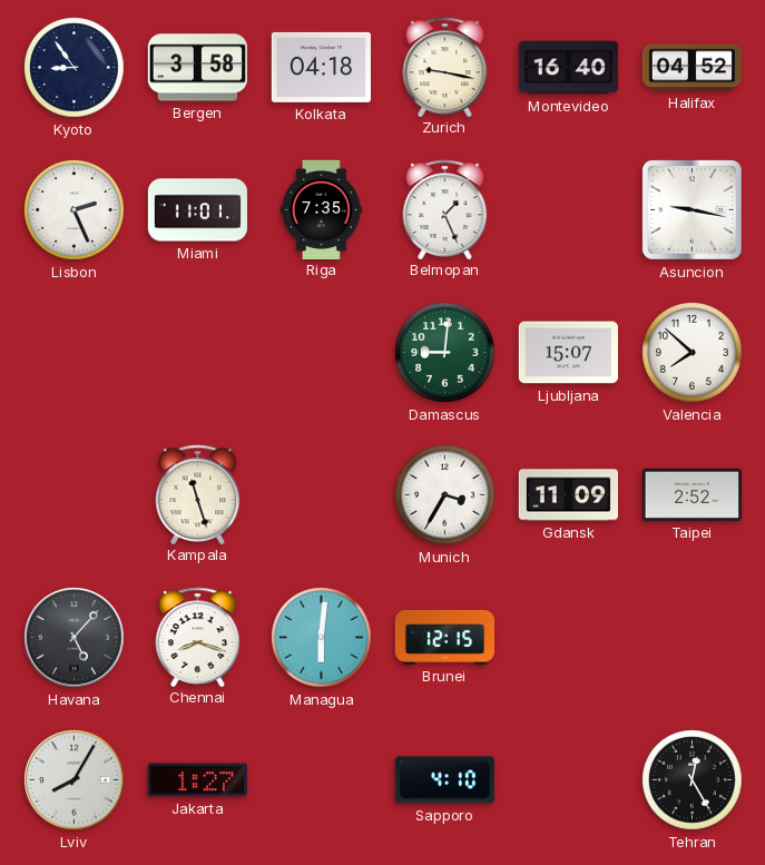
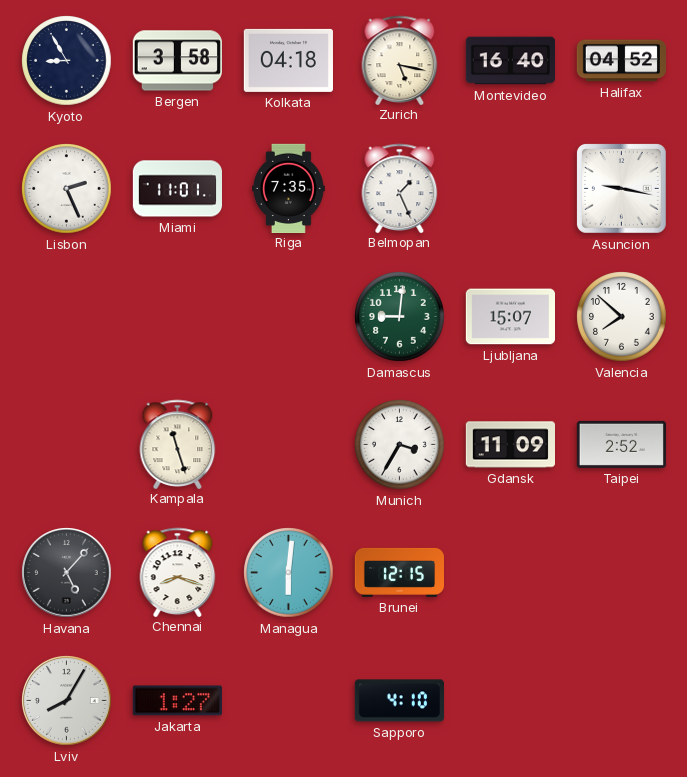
Kyoto: 8:54 -> 8:55
Zurich: 9:17 -> 5:17
Tehran: 12:25 -> none
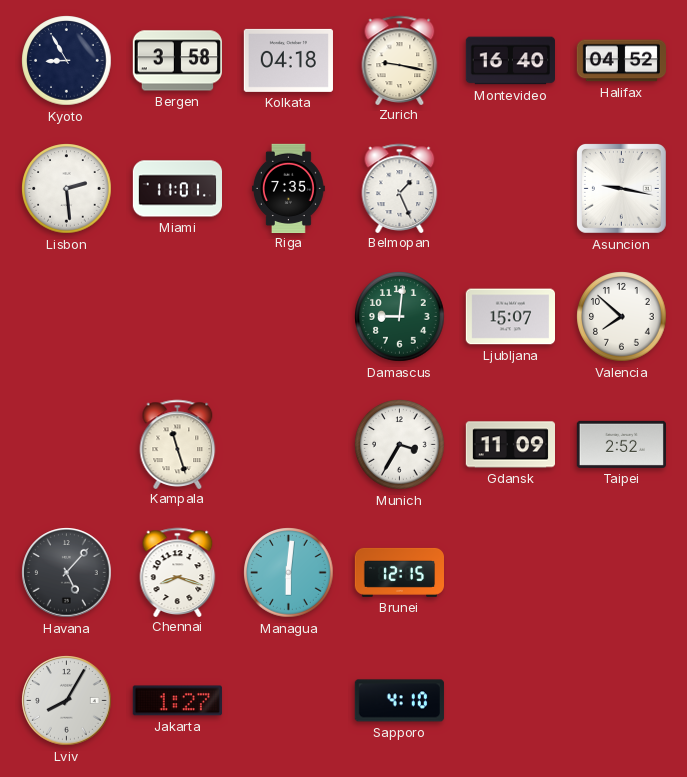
Zurich: 5:17 -> 9:17
Lisbon: 2:26 -> 2:29
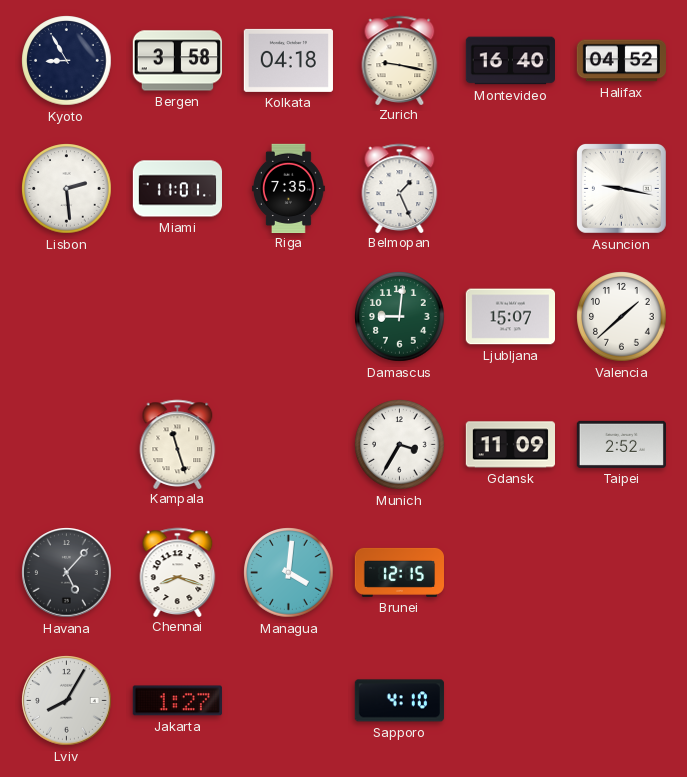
Valencia: 7:52 -> 1:38
Managua: 6:01 -> 4:01
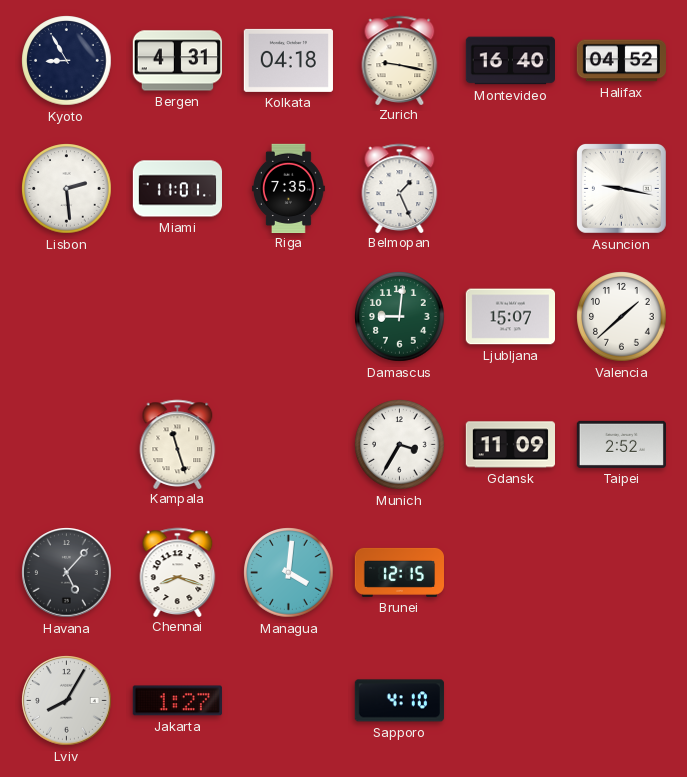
Bergen: 3:58 -> 4:31
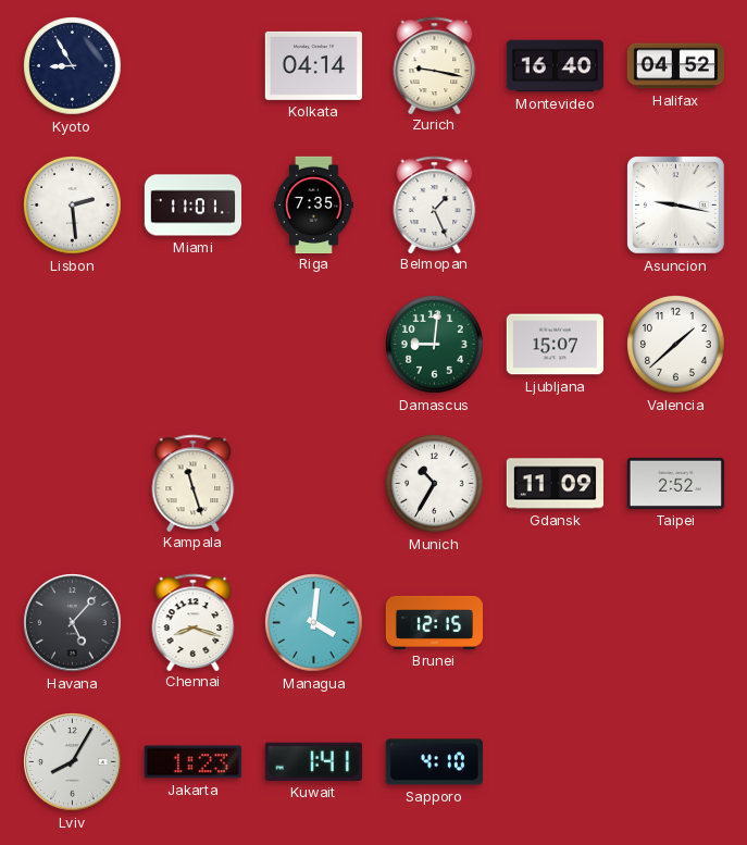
Bergen: 4:31 -> none
Kolkata: 04:18 -> 04:14
Munich: 3:35 -> 10:35
Jakarta: 1:27 -> 1:23
Kuwait: none -> 1:41
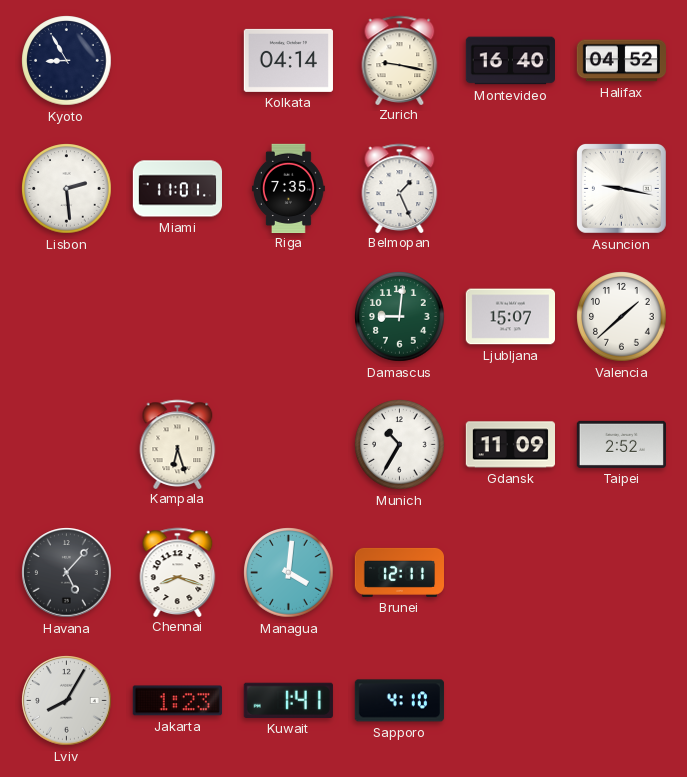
Kampala: 11:27 -> 6:27
Brunei: 12:15 -> 12:11
